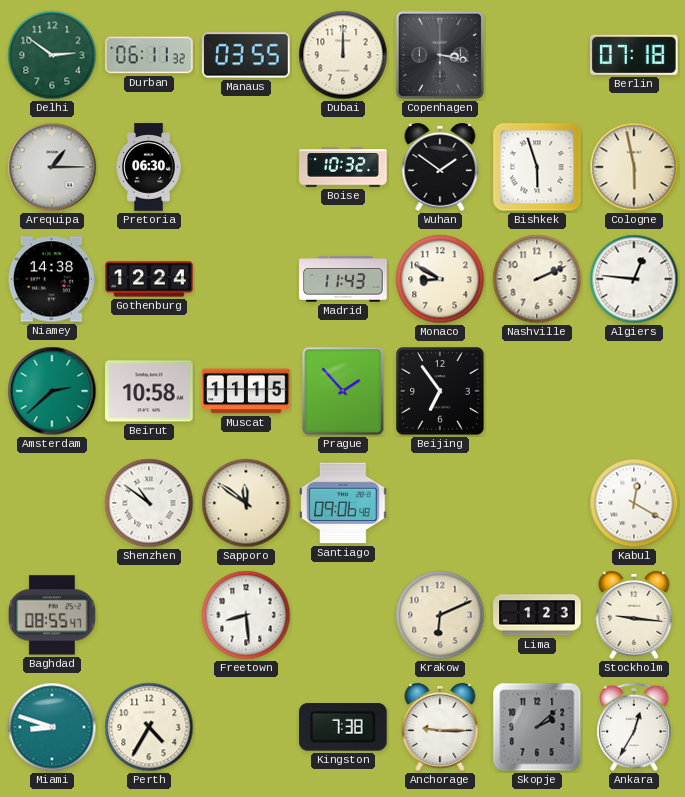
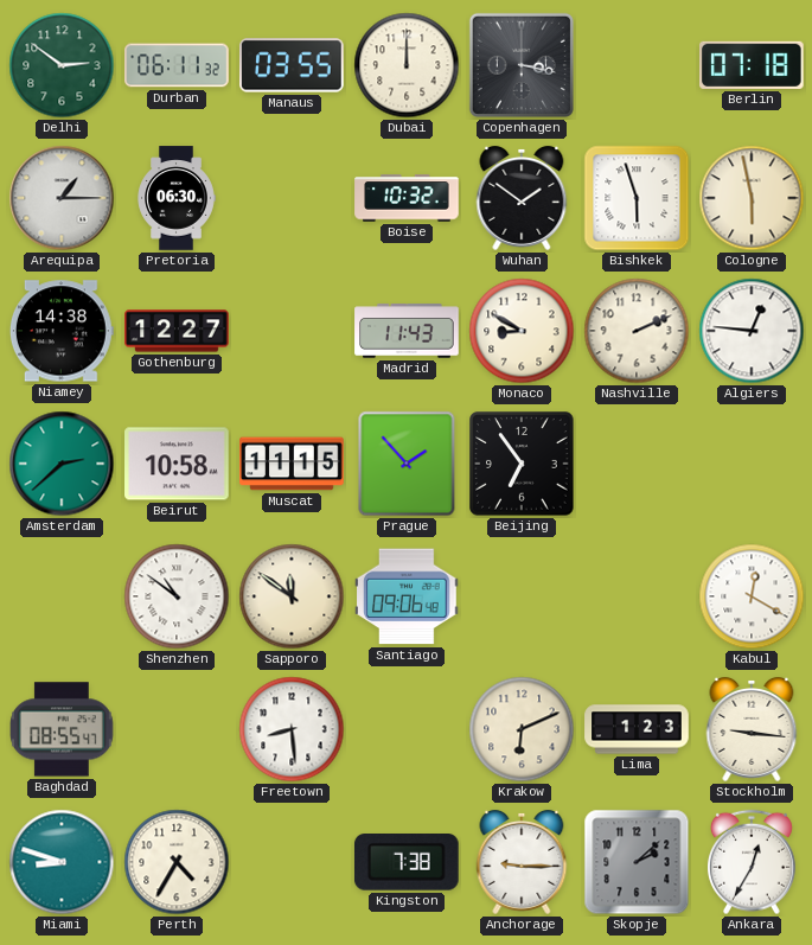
Gothenburg: 12:24 -> 12:27
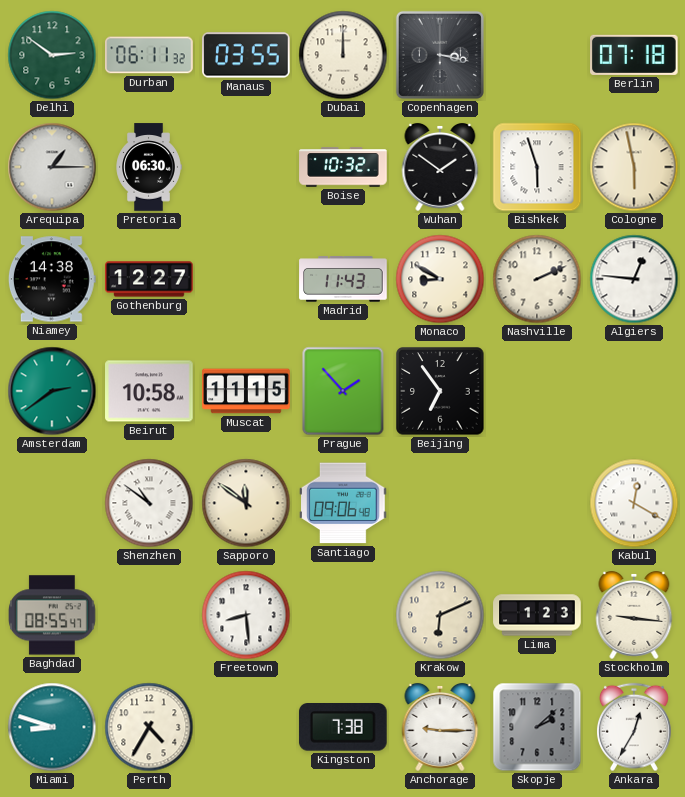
Amsterdam: 2:38 -> 2:39
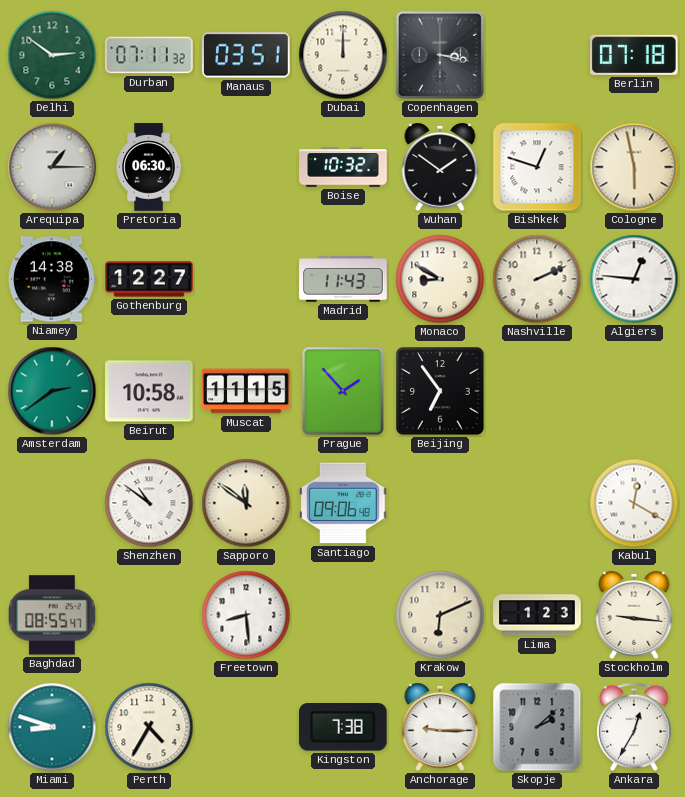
Durban: 06:11 -> 07:11
Manaus: 03:55 -> 03:51
Bishkek: 5:57 -> 12:48
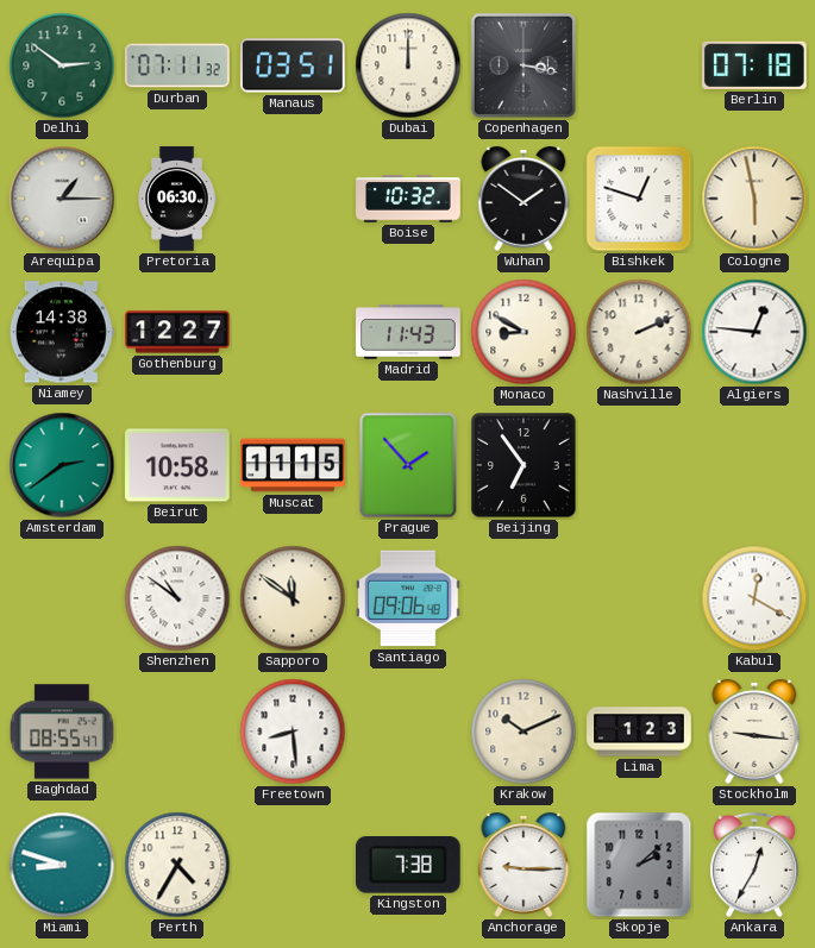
Krakow: 6:11 -> 10:11
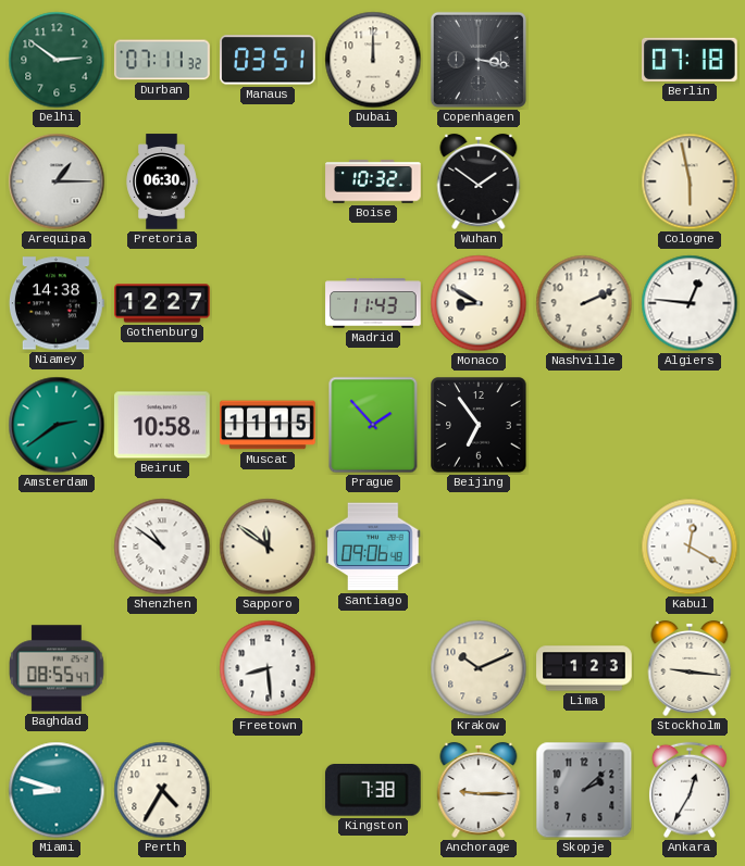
Bishkek: 12:48 -> none
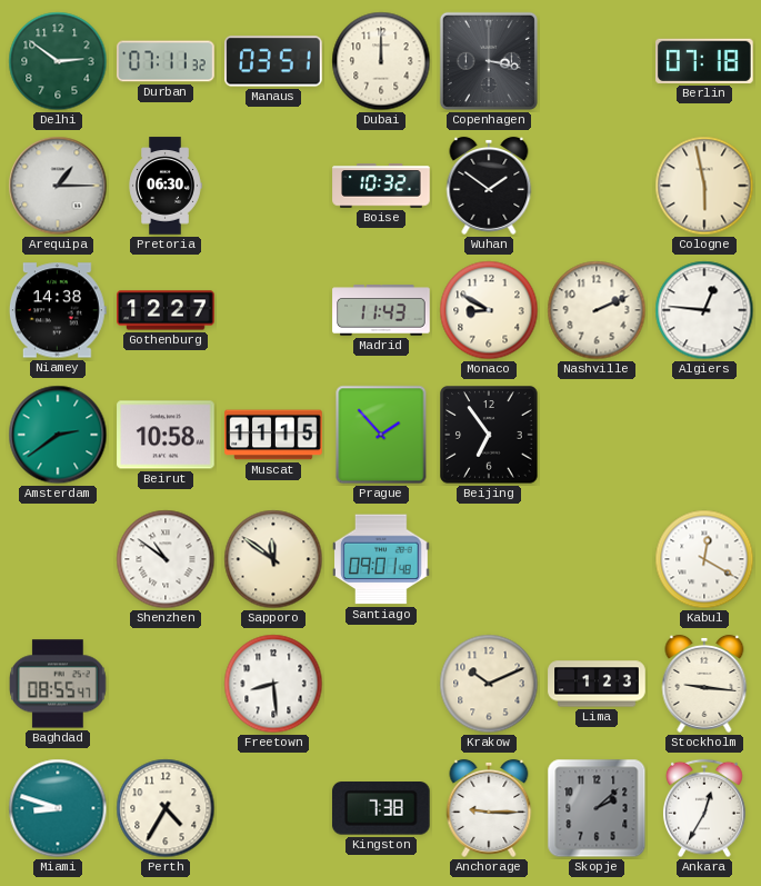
Santiago: 09:06 -> 09:01
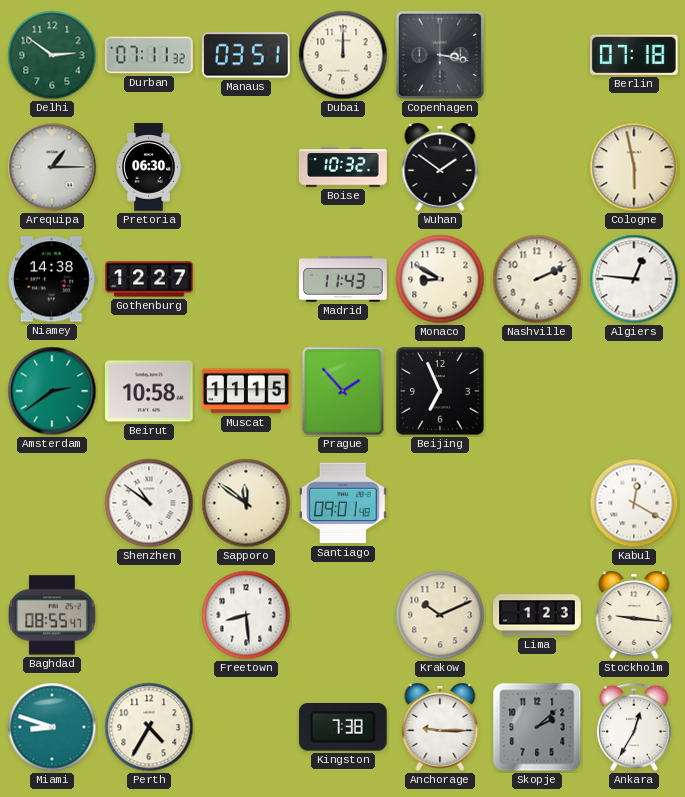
Beijing: 6:54 -> 6:56
